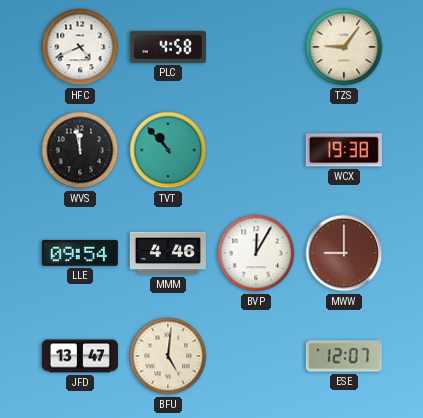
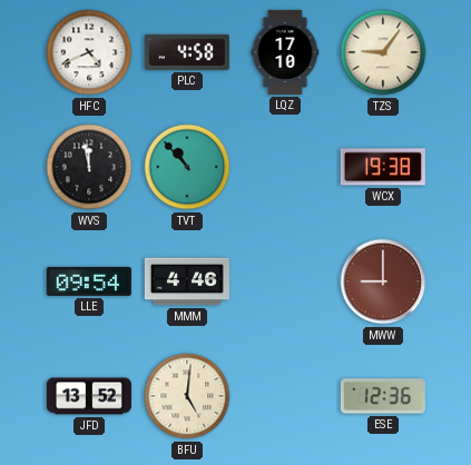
LQZ: none -> 17:10
BVP: 12:05 -> none
JFD: 13:47 -> 13:52
ESE: 12:07 -> 12:36
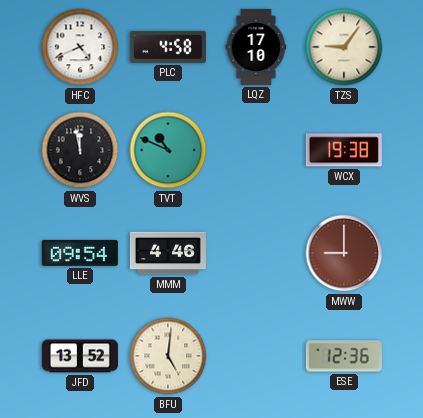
TVT: 10:53 -> 10:49
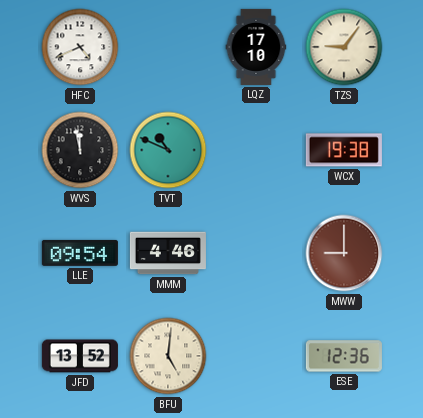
PLC: 4:58 -> none
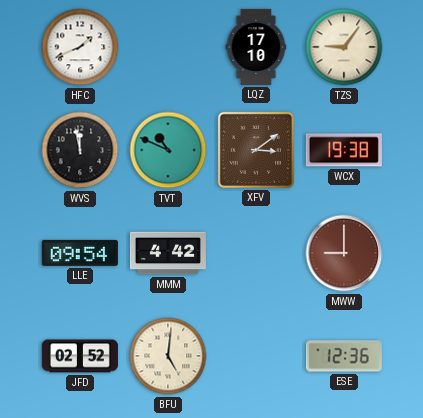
HFC: 4:41 -> 1:41
XFV: none -> 3:09
MMM: 4:46 -> 4:42
JFD: 13:52 -> 02:52
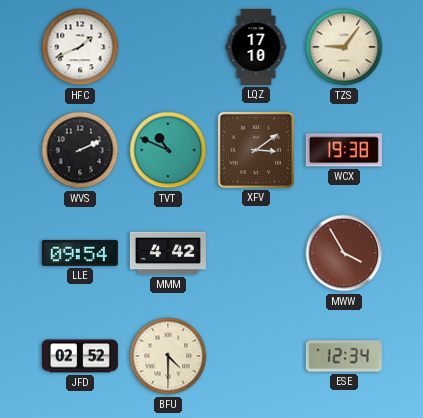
WVS: 11:58 -> 2:11
MWW: 9:00 -> 3:55
BFU: 5:01 -> 4:30
ESE: 12:36 -> 12:34
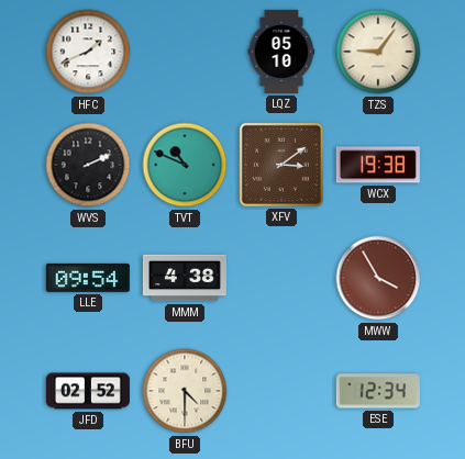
LQZ: 17:10 -> 05:10
MMM: 4:42 -> 4:38
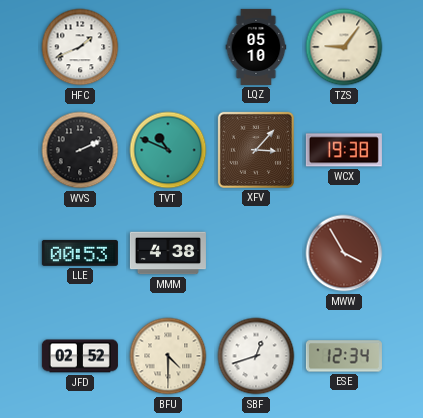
XFV: 3:09 -> 3:07
LLE: 09:54 -> 00:53
SBF: none -> 12:42
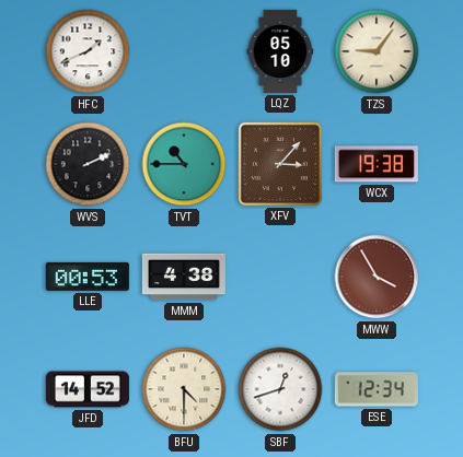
TVT: 10:49 -> 10:45
JFD: 02:52 -> 14:52
